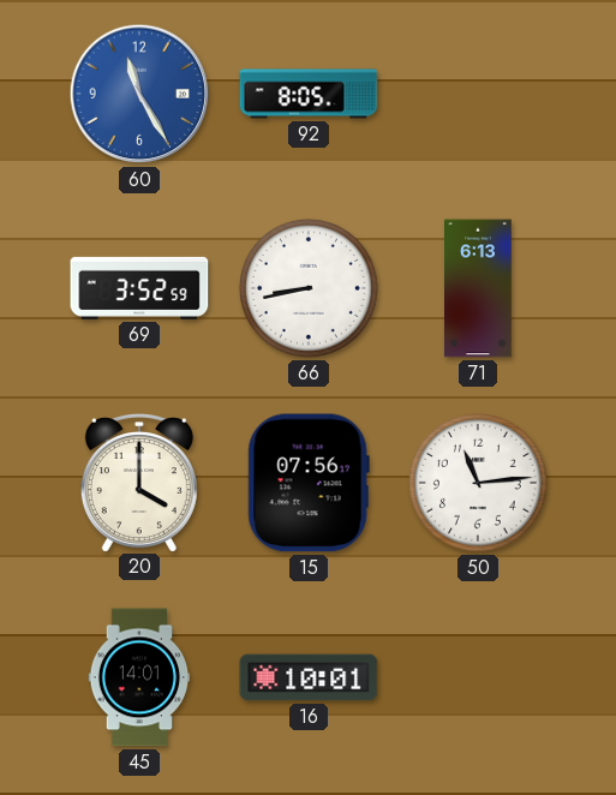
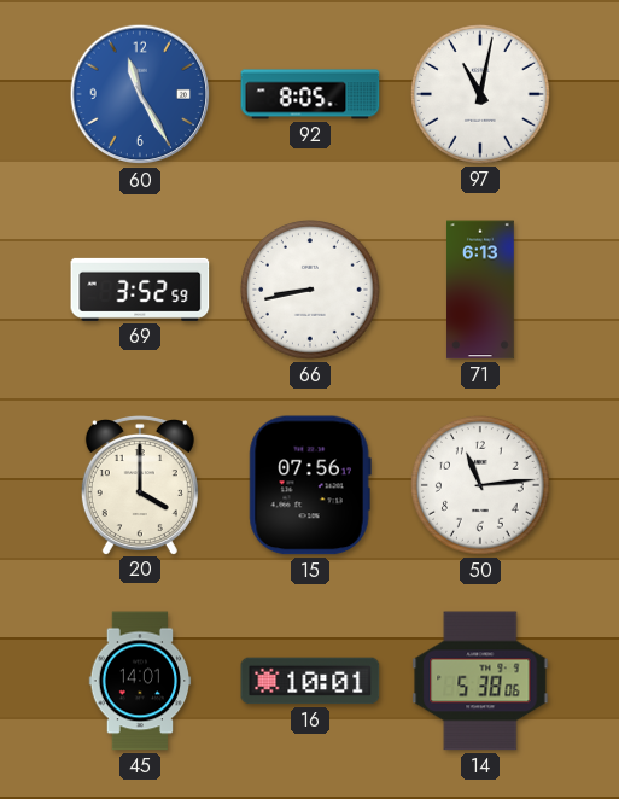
97: none -> 11:02
14: none -> 5:38
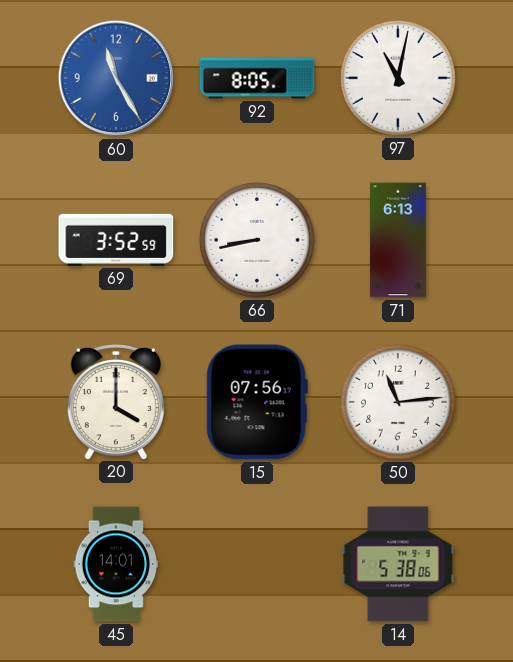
16: 10:01 -> none
